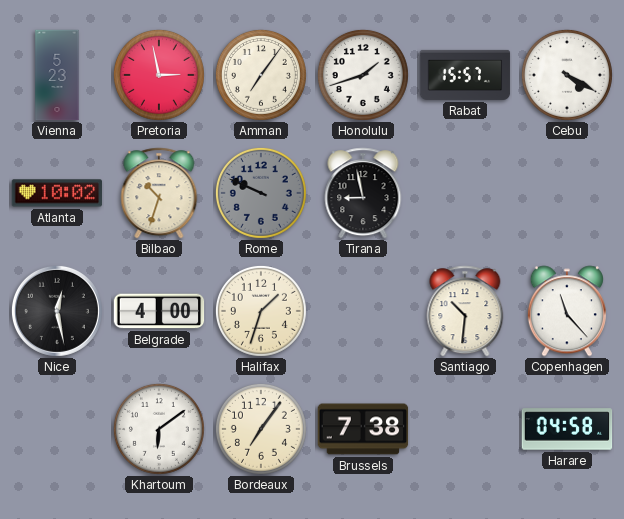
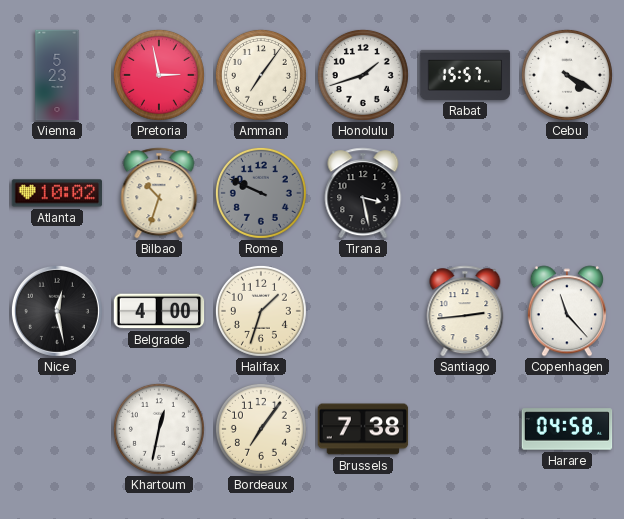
Tirana: 8:58 -> 3:28
Santiago: 10:31 -> 2:44
Khartoum: 6:09 -> 12:32
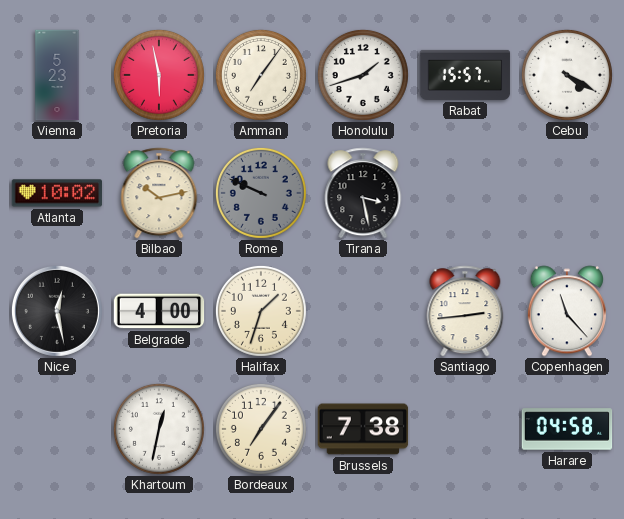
Pretoria: 2:58 -> 5:58
Bilbao: 10:33 -> 10:13
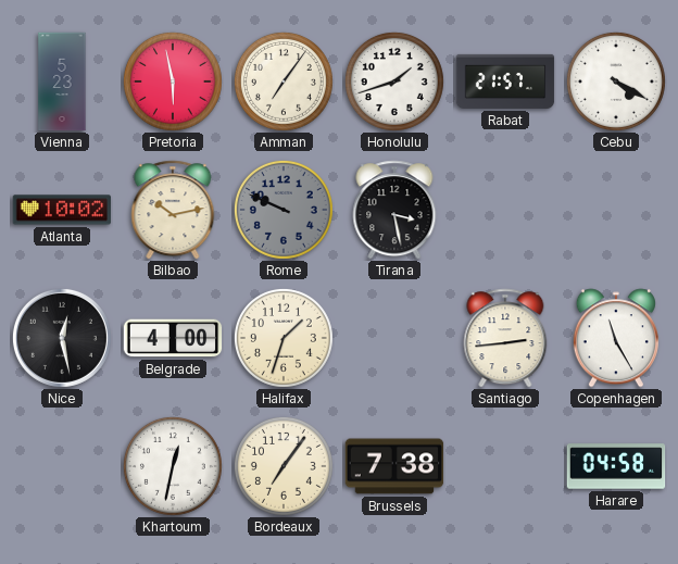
Rabat: 15:57 -> 21:57
Copenhagen: 11:23 -> 11:25
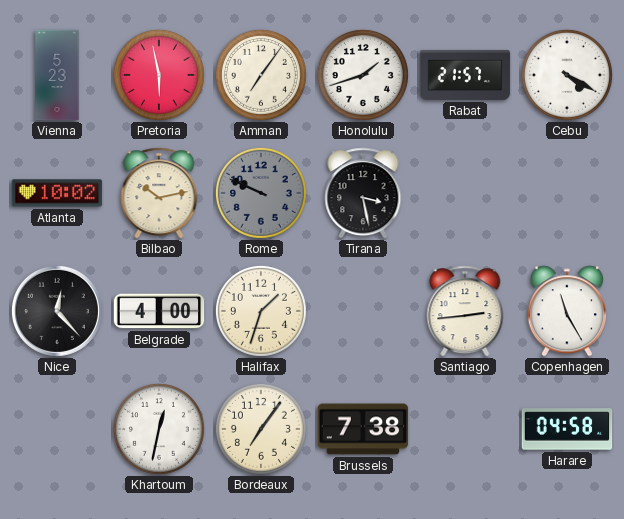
Nice: 12:28 -> 12:23
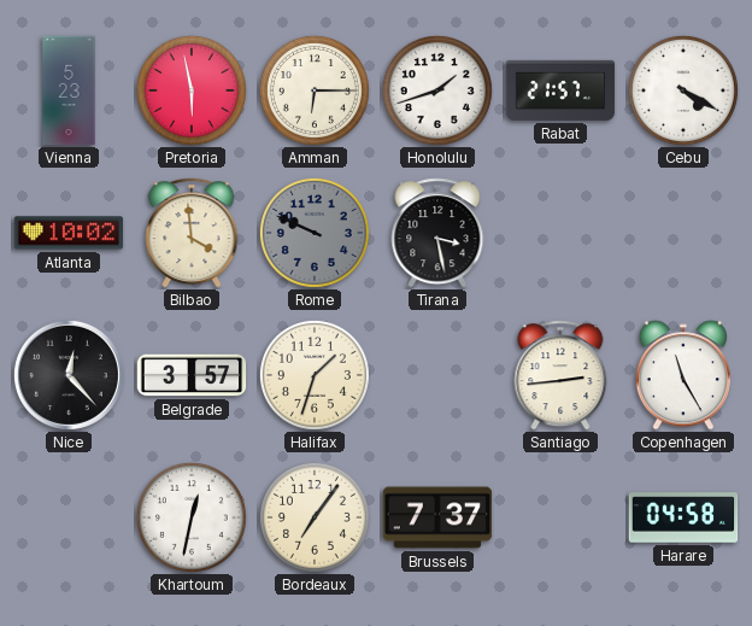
Amman: 7:06 -> 6:15
Bilbao: 10:13 -> 3:59
Belgrade: 4:00 -> 3:57
Brussels: 7:38 -> 7:37
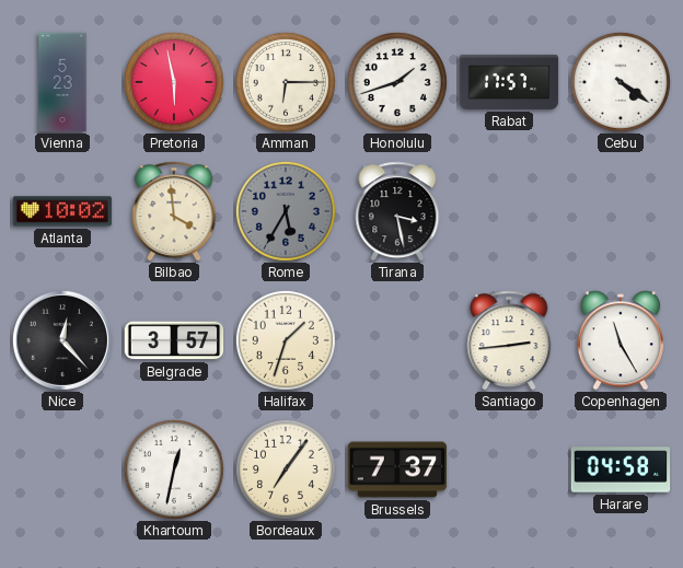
Rabat: 21:57 -> 17:57
Cebu: 4:20 -> 4:21
Rome: 9:49 -> 5:35
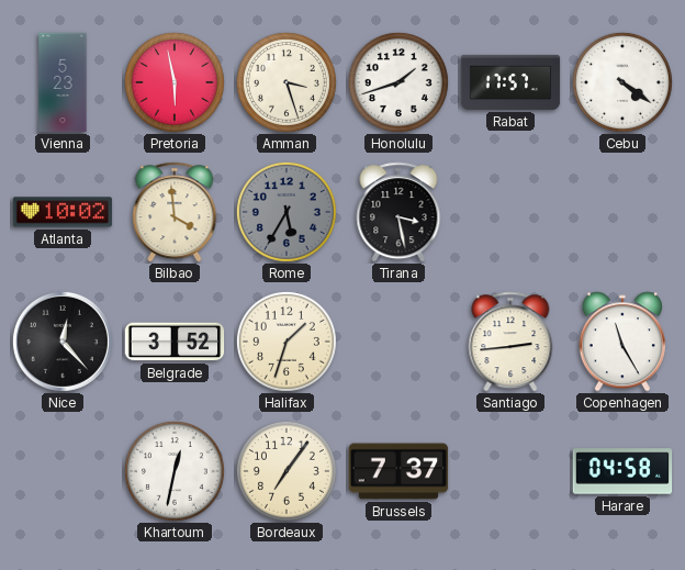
Amman: 6:15 -> 3:27
Belgrade: 3:57 -> 3:52
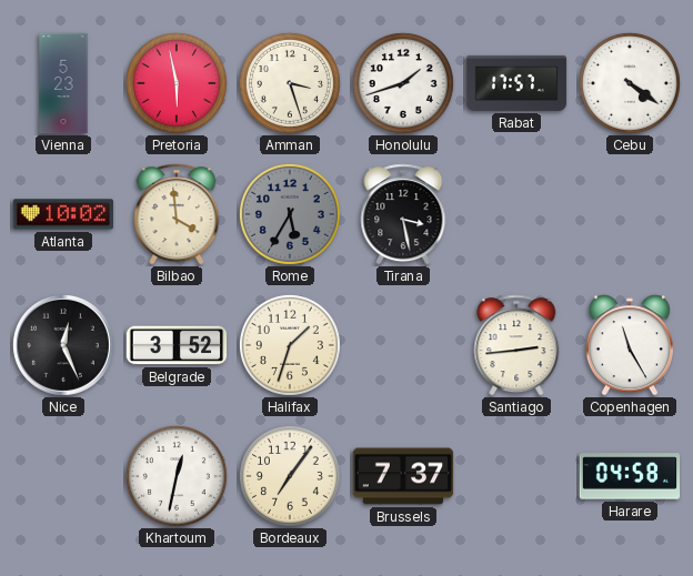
Nice: 12:23 -> 12:26
